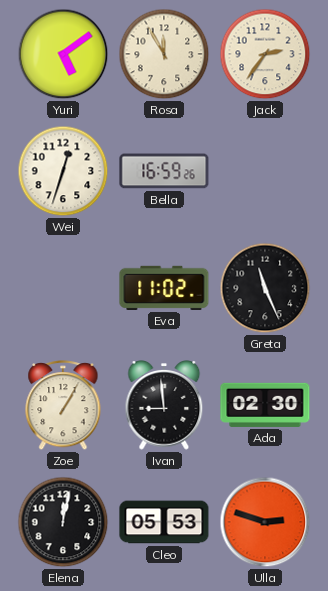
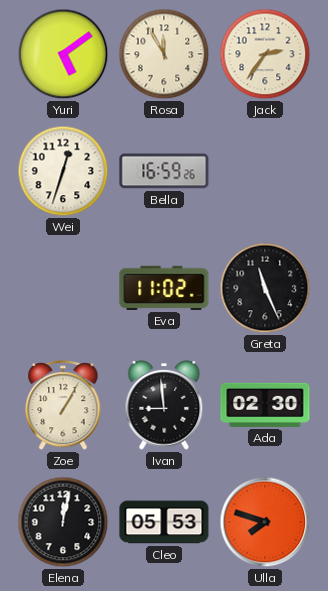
Ulla: 2:48 -> 7:48
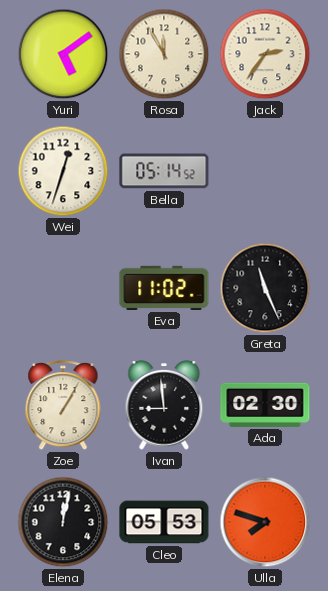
Bella: 16:59 -> 05:14
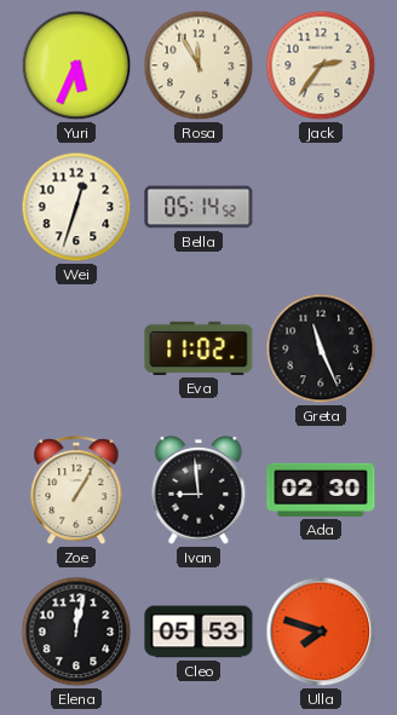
Yuri: 5:09 -> 5:34
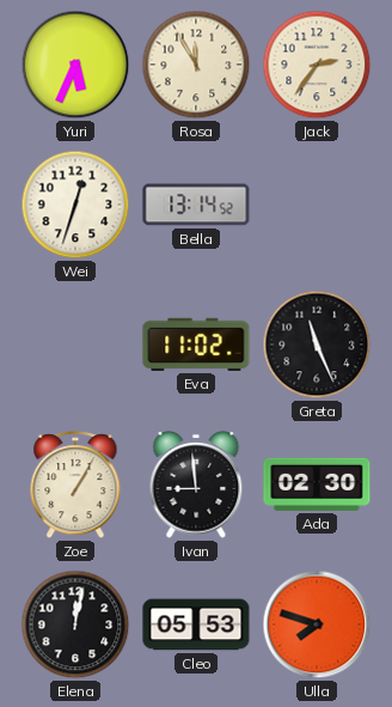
Bella: 05:14 -> 13:14
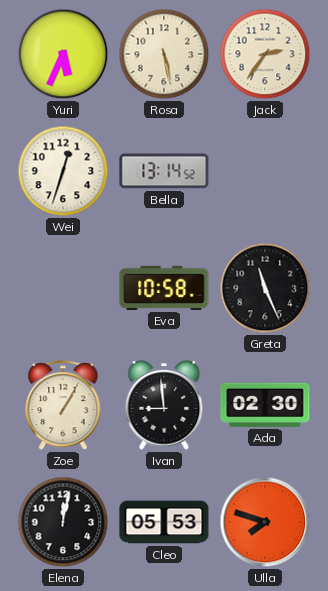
Rosa: 11:55 -> 5:28
Eva: 11:02 -> 10:58
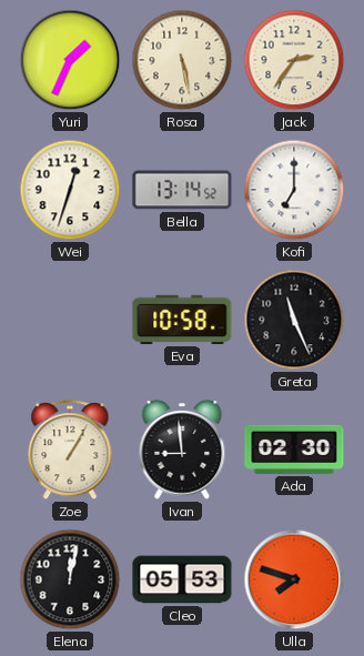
Yuri: 5:34 -> 1:34
Kofi: none -> 7:00
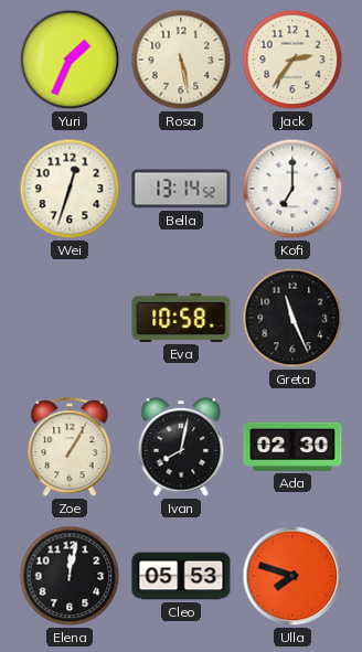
Ivan: 8:59 -> 8:02
